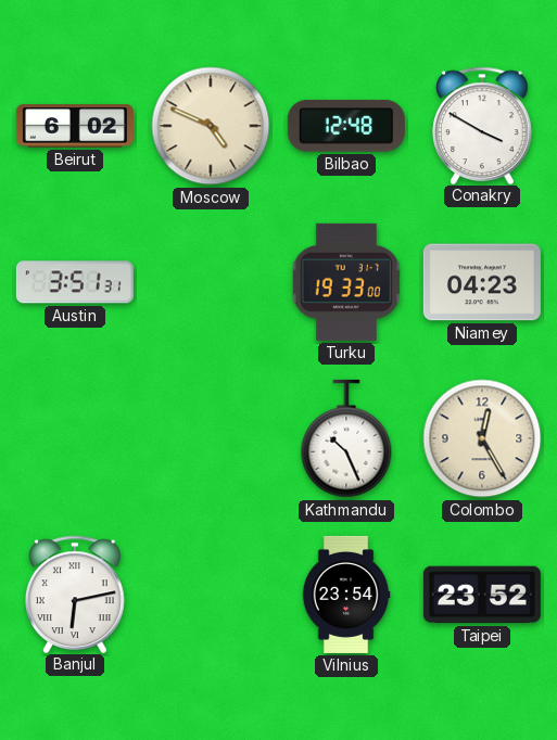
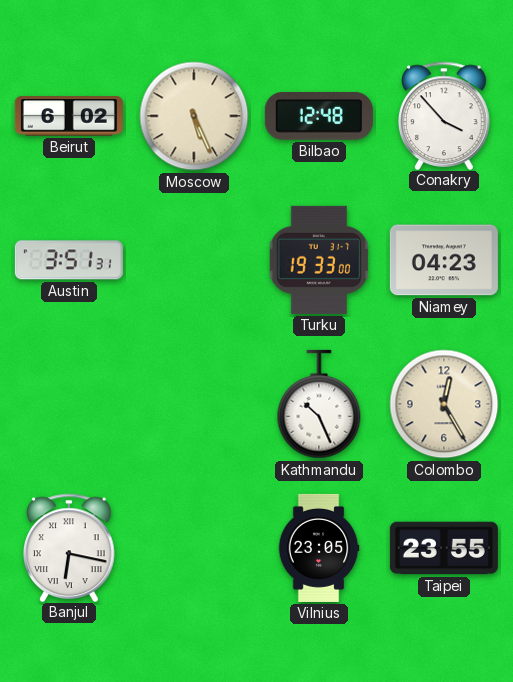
Moscow: 4:49 -> 5:26
Conakry: 3:50 -> 3:53
Banjul: 6:13 -> 6:17
Vilnius: 23:54 -> 23:05
Taipei: 23:52 -> 23:55
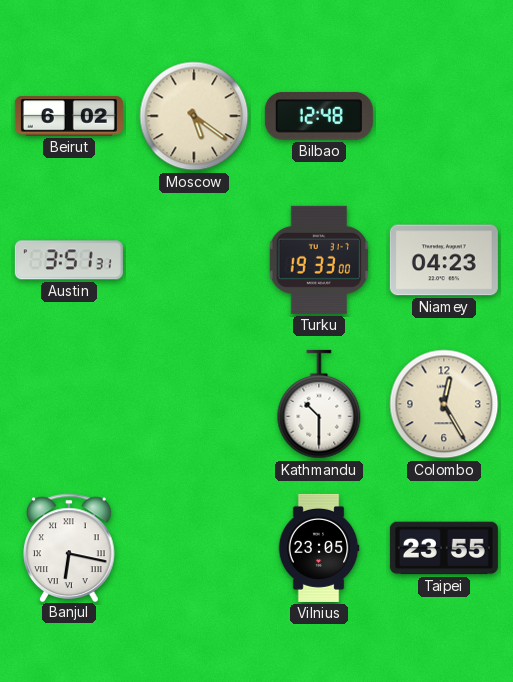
Moscow: 5:26 -> 5:21
Conakry: 3:53 -> none
Kathmandu: 10:26 -> 10:30
